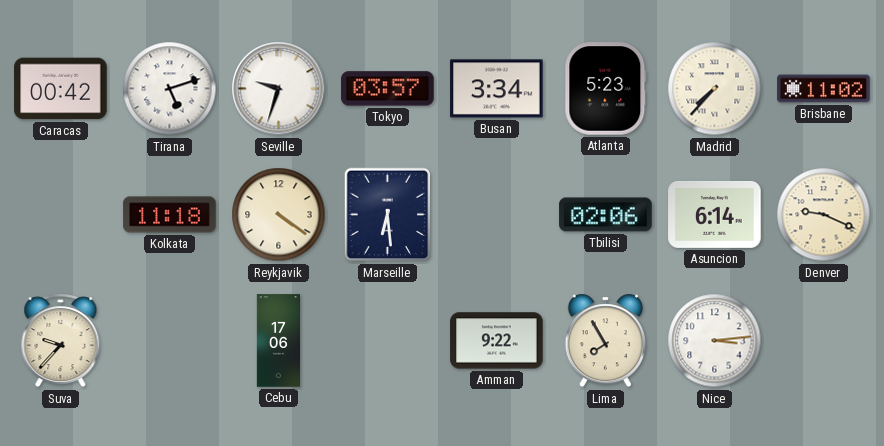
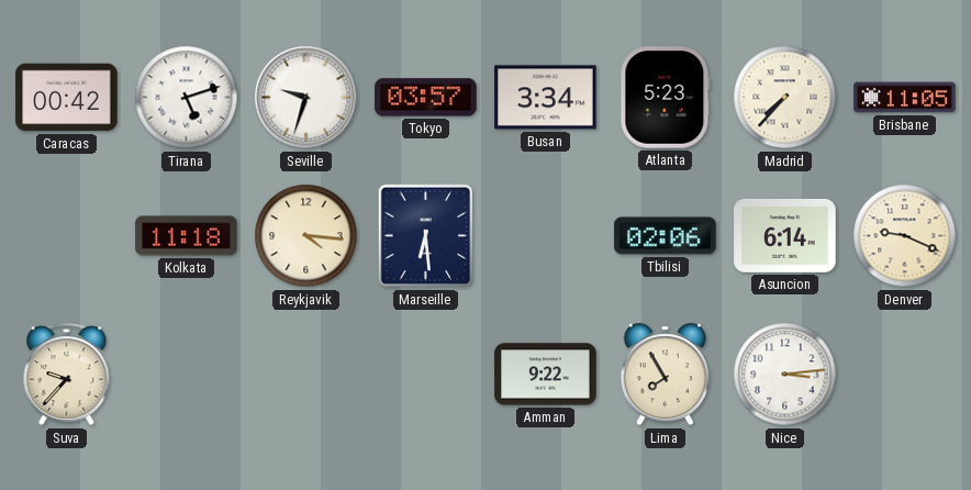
Brisbane: 11:02 -> 11:05
Reykjavik: 4:21 -> 4:16
Cebu: 17:06 -> none
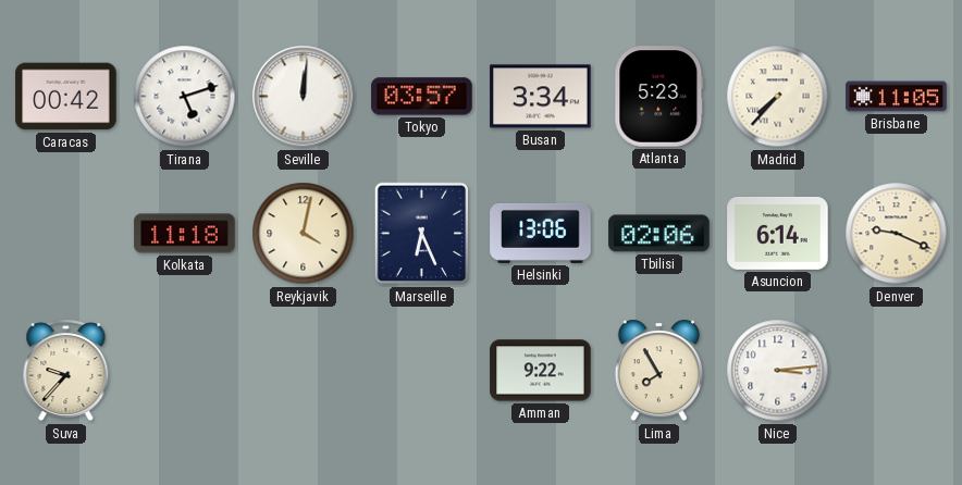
Seville: 9:33 -> 12:01
Reykjavik: 4:16 -> 4:02
Marseille: 6:29 -> 6:26
Helsinki: none -> 13:06
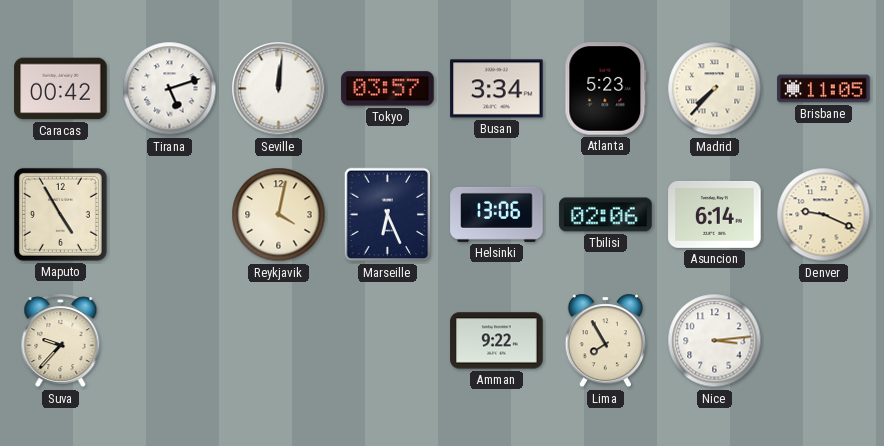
Maputo: none -> 4:55
Kolkata: 11:18 -> none
